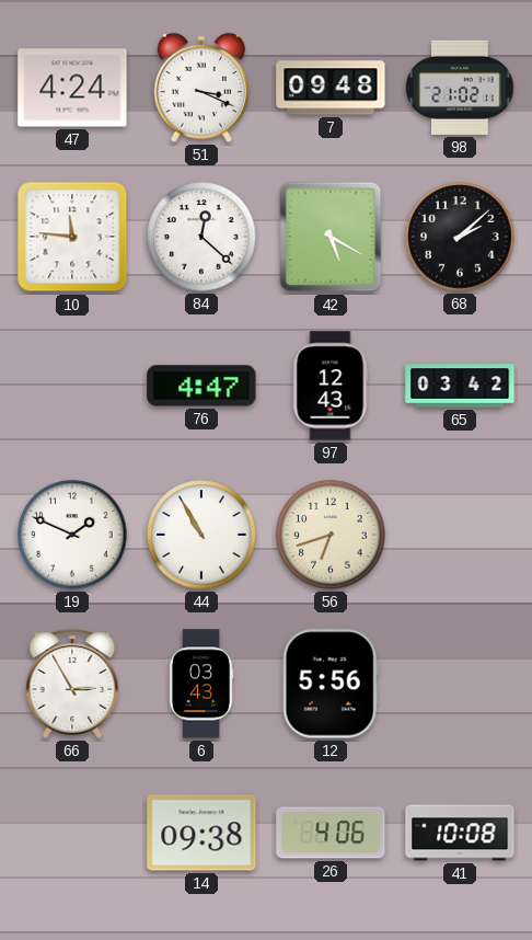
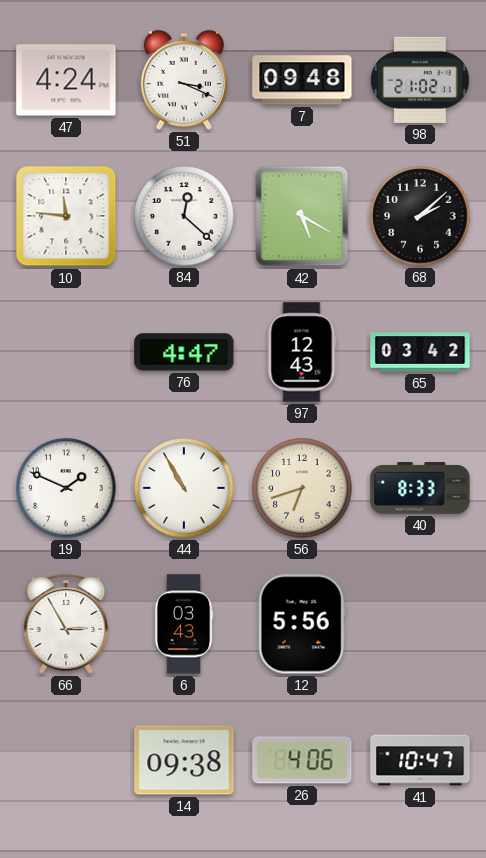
40: none -> 8:33
41: 10:08 -> 10:47
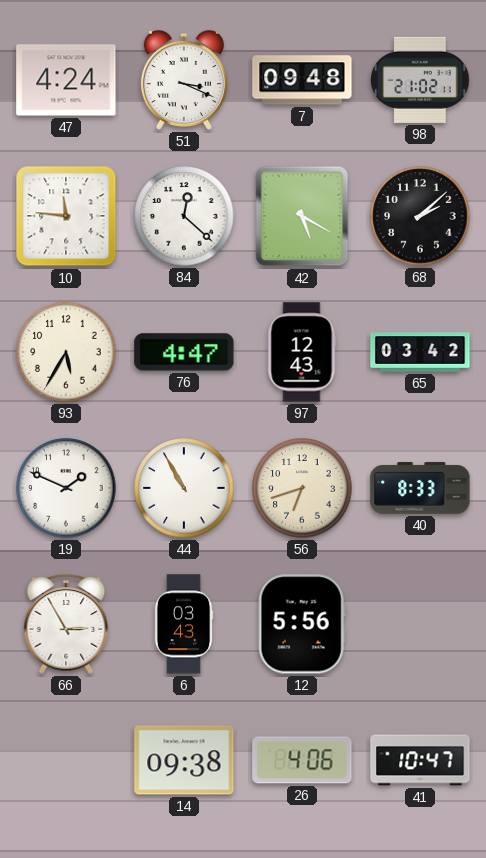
93: none -> 5:35
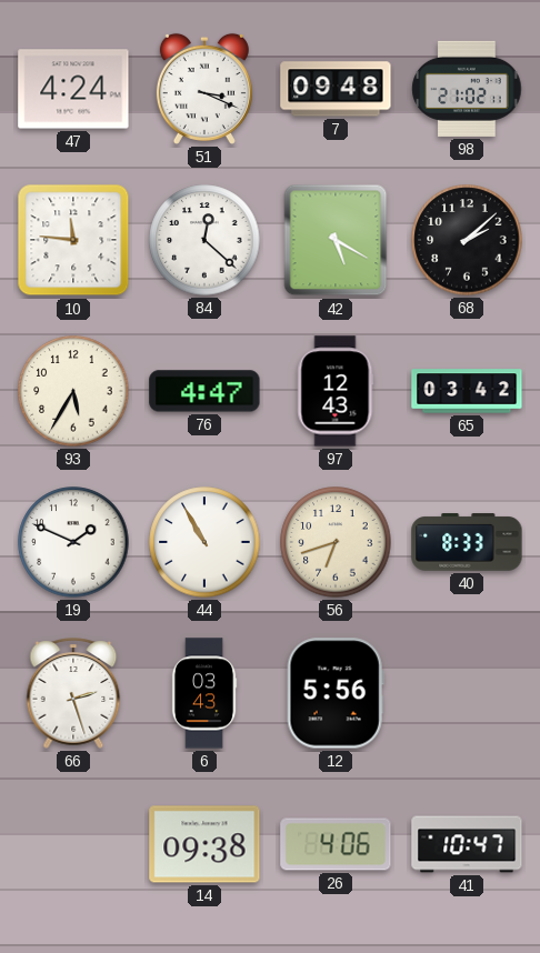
66: 2:55 -> 2:27
